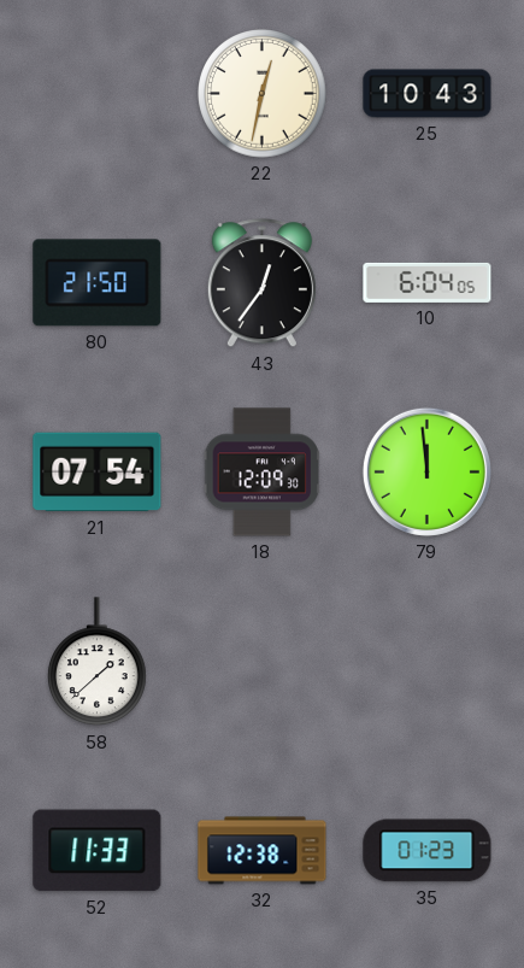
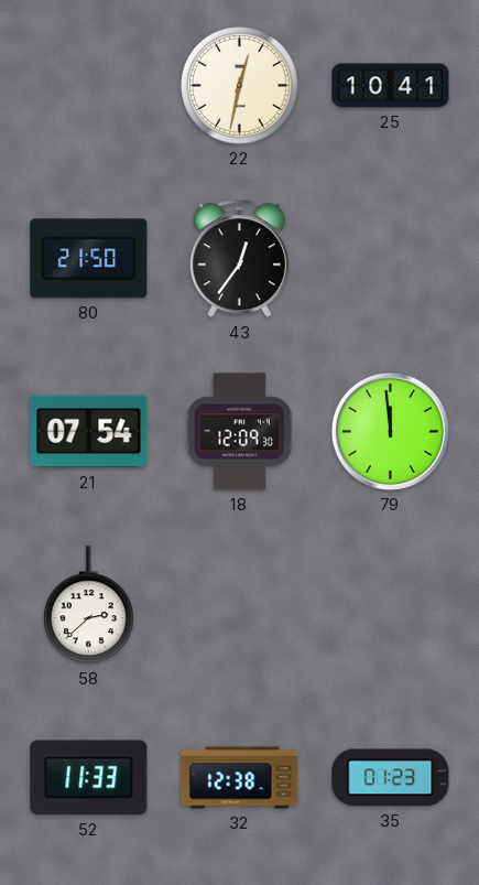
25: 10:43 -> 10:41
10: 6:04 -> none
58: 1:38 -> 2:38
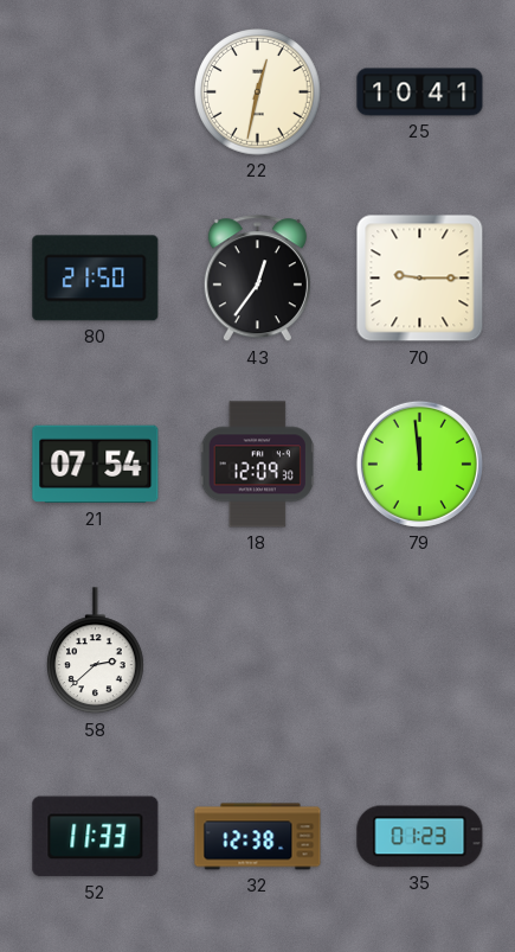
70: none -> 9:15
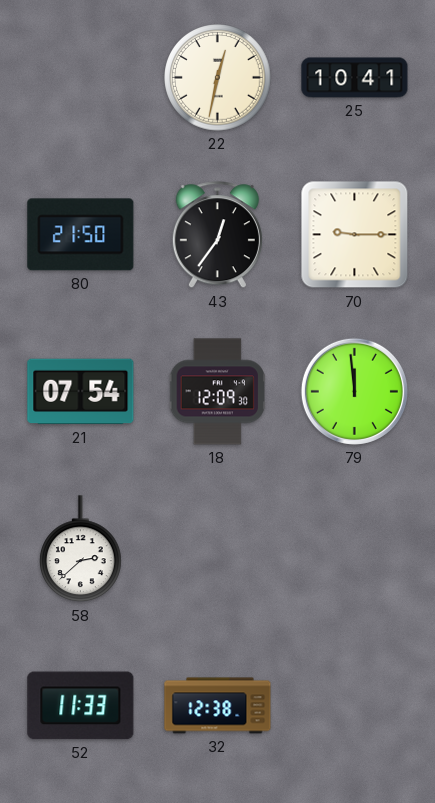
35: 01:23 -> none
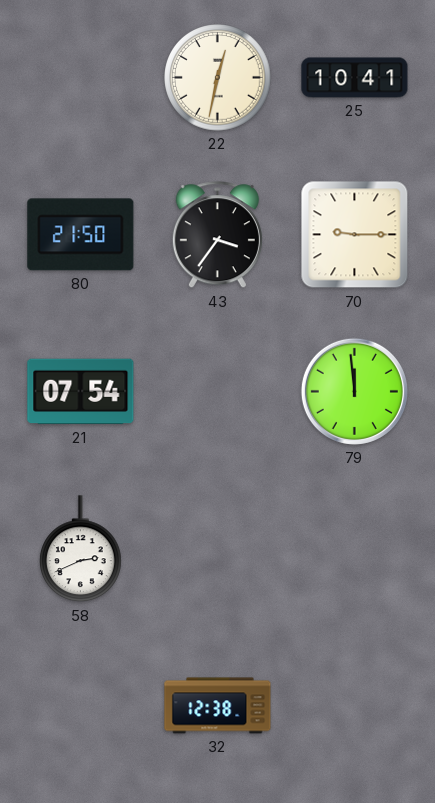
43: 12:36 -> 3:36
18: 12:09 -> none
58: 2:38 -> 2:41
52: 11:33 -> none
